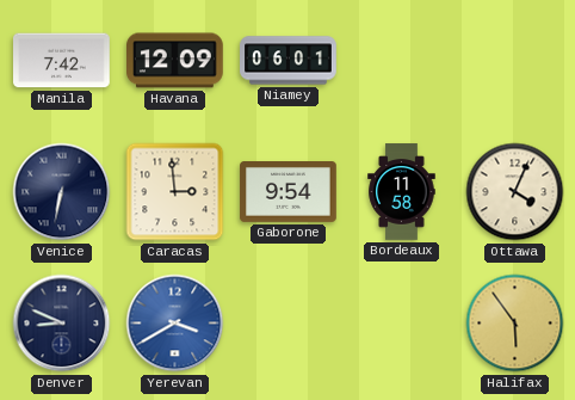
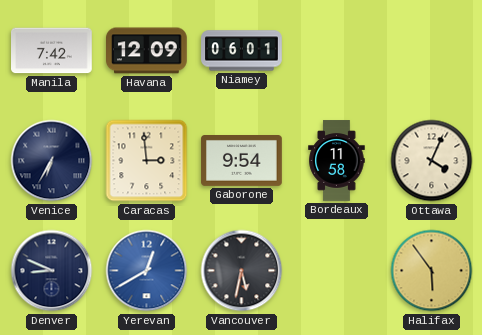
Venice: 6:32 -> 6:35
Yerevan: 3:40 -> 12:40
Vancouver: none -> 5:32
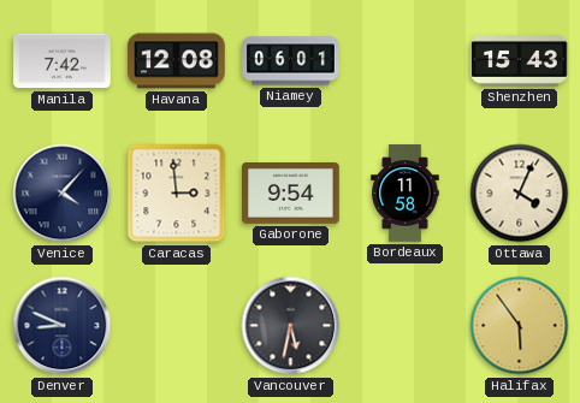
Havana: 12:09 -> 12:08
Shenzhen: none -> 15:43
Venice: 6:35 -> 4:07
Yerevan: 12:40 -> none
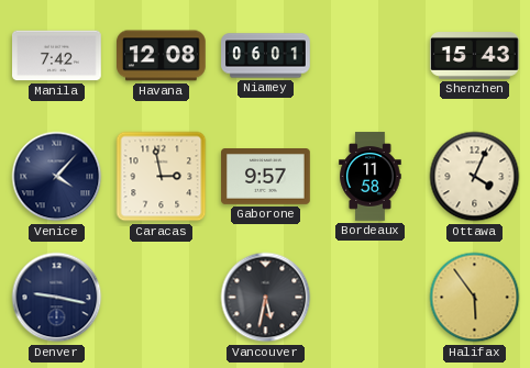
Caracas: 2:59 -> 2:58
Gaborone: 9:54 -> 9:57
Denver: 8:49 -> 9:17
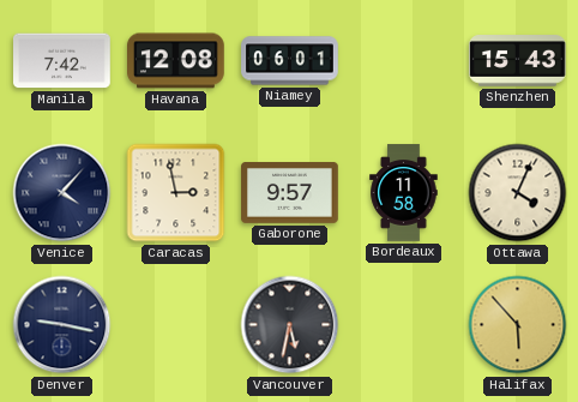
Halifax: 5:54 -> 5:53
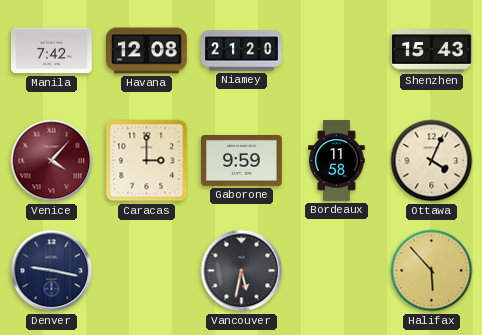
Niamey: 06:01 -> 21:20
Venice dial: navy -> burgundy
Caracas: 2:58 -> 3:00
Gaborone: 9:57 -> 9:59
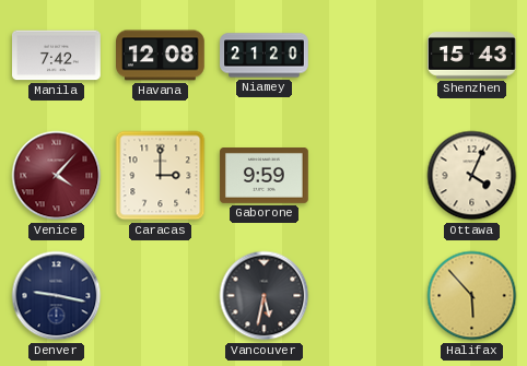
Bordeaux: 11:58 -> none
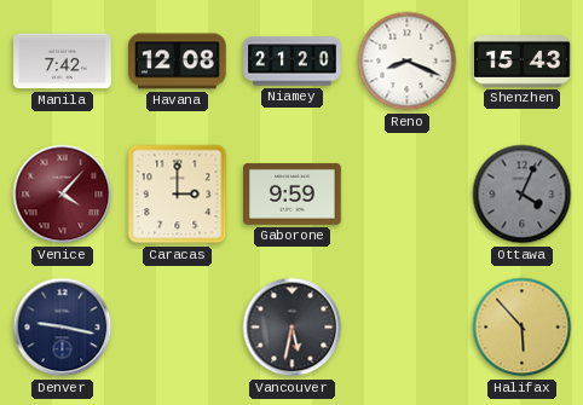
Reno: none -> 8:19
Ottawa dial: cream -> grey
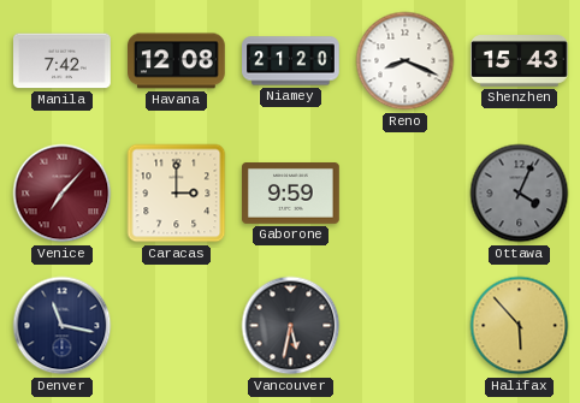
Venice: 4:07 -> 7:07
Denver: 9:17 -> 11:17
